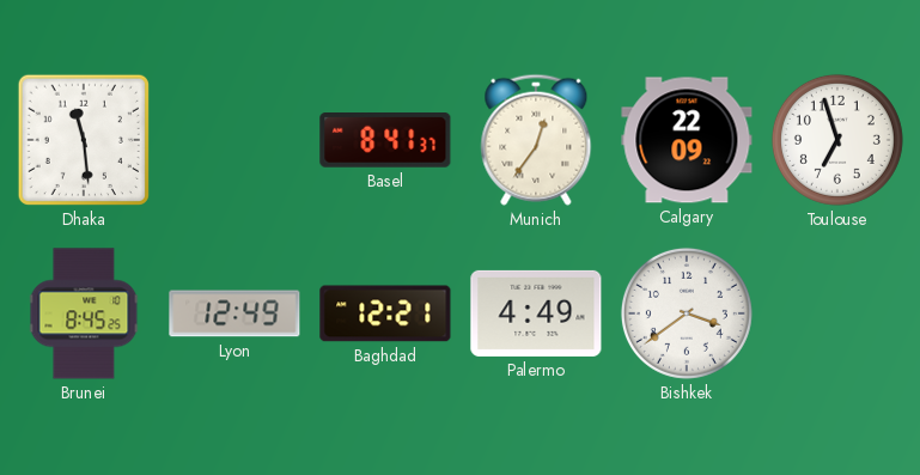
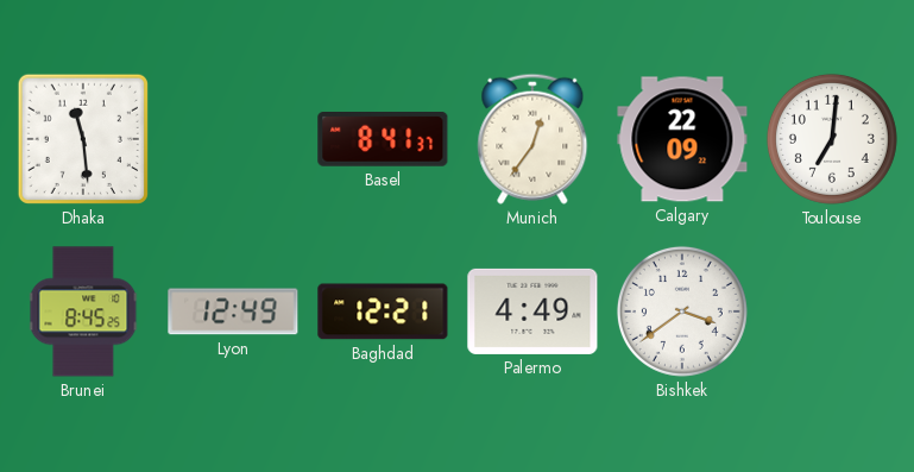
Toulouse: 6:57 -> 7:01
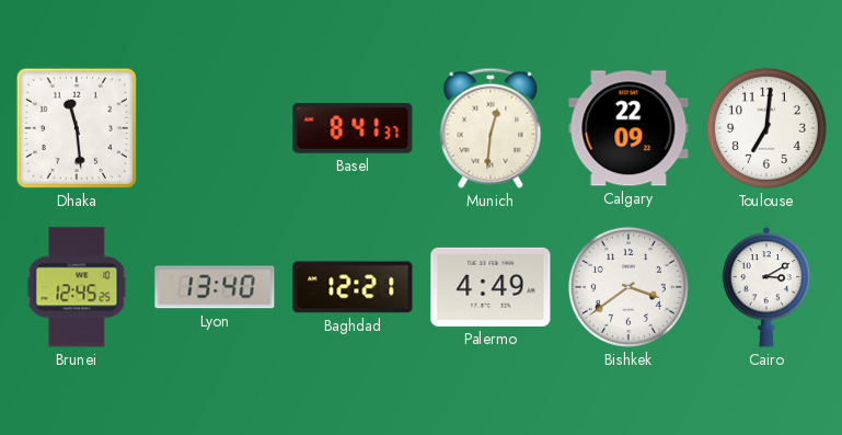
Munich: 12:36 -> 12:31
Brunei: 8:45 -> 12:45
Lyon: 12:49 -> 13:40
Cairo: none -> 3:10
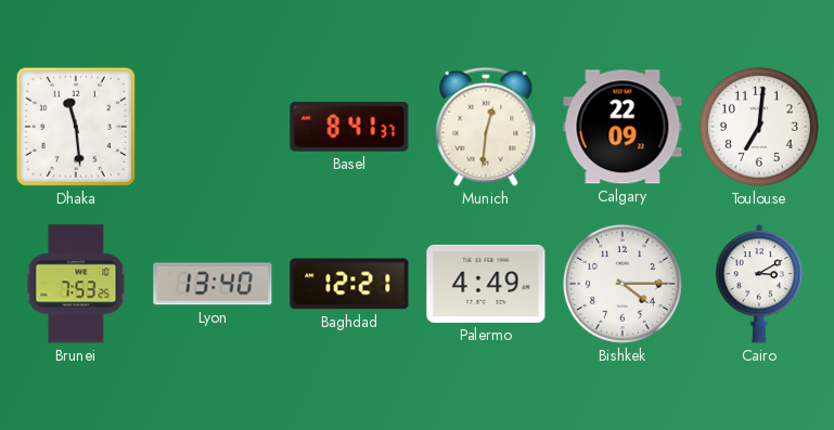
Brunei: 12:45 -> 7:53
Bishkek: 3:39 -> 4:15
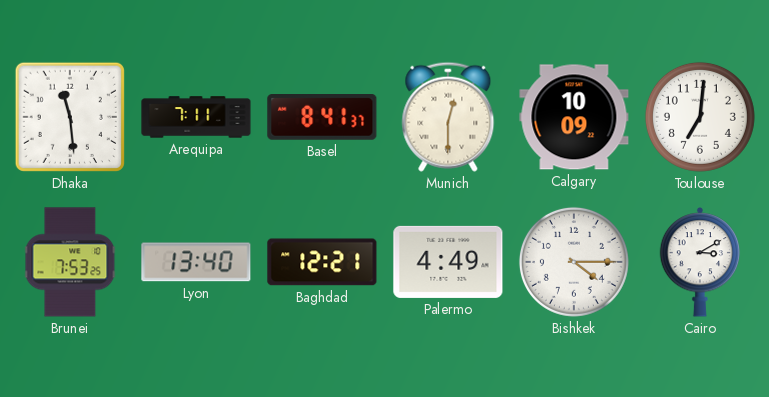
Arequipa: none -> 7:11
Munich: 12:31 -> 12:30
Calgary: 22:09 -> 10:09
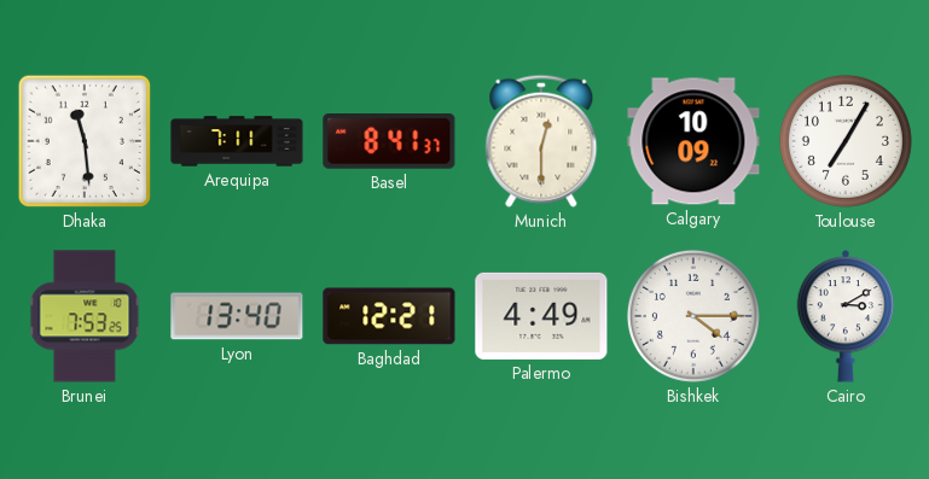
Toulouse: 7:01 -> 7:05
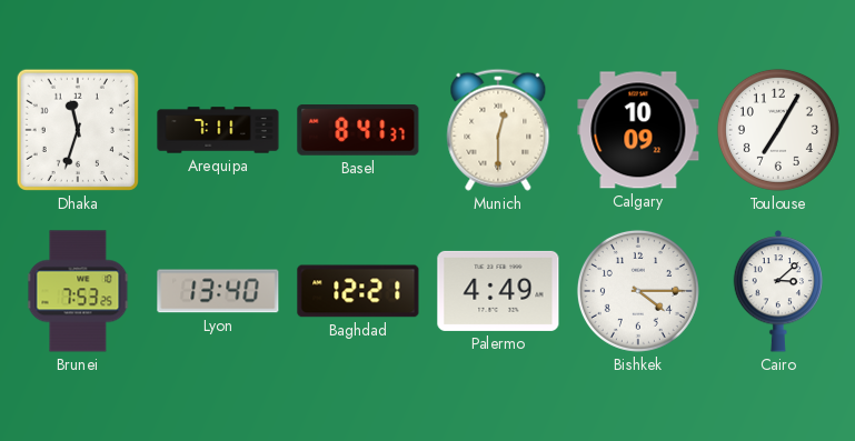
Dhaka: 11:29 -> 11:33
Cairo: 3:10 -> 3:08
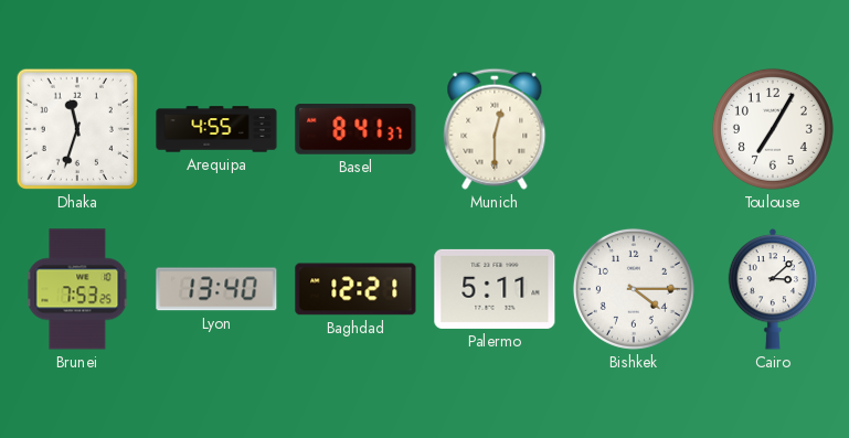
Arequipa: 7:11 -> 4:55
Calgary: 10:09 -> none
Palermo: 4:49 -> 5:11
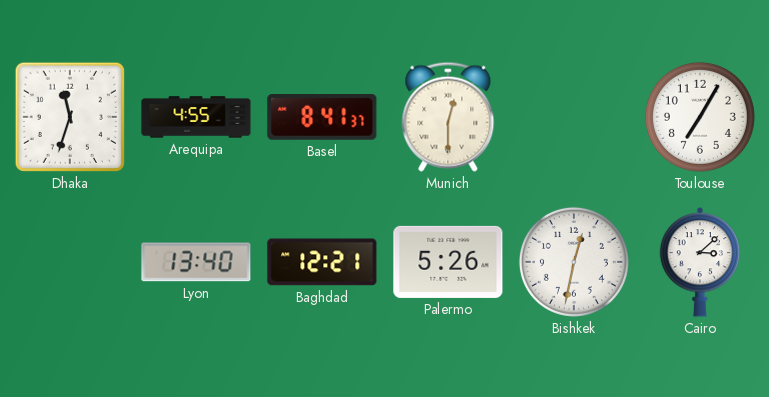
Brunei: 7:53 -> none
Palermo: 5:11 -> 5:26
Bishkek: 4:15 -> 12:32
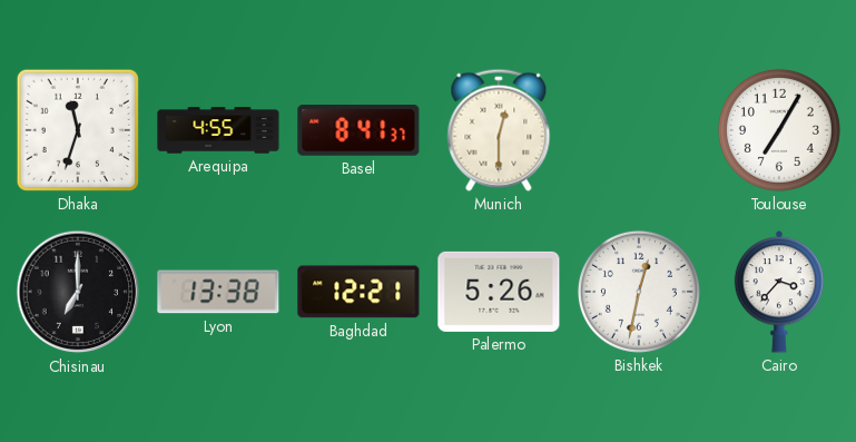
Chisinau: none -> 7:00
Lyon: 13:40 -> 13:38
Cairo: 3:08 -> 3:37
